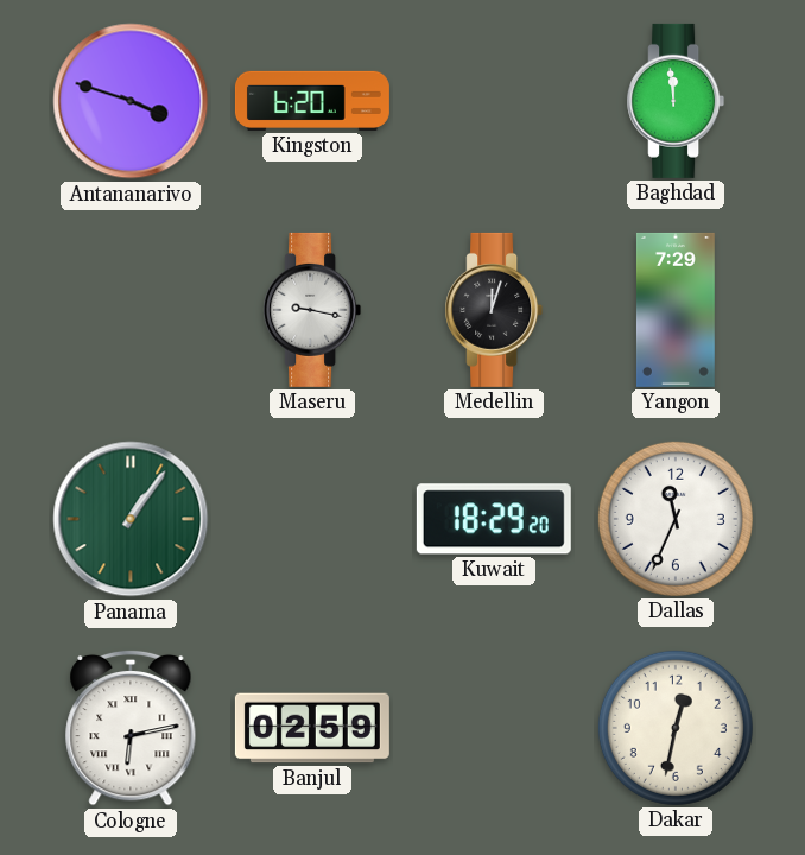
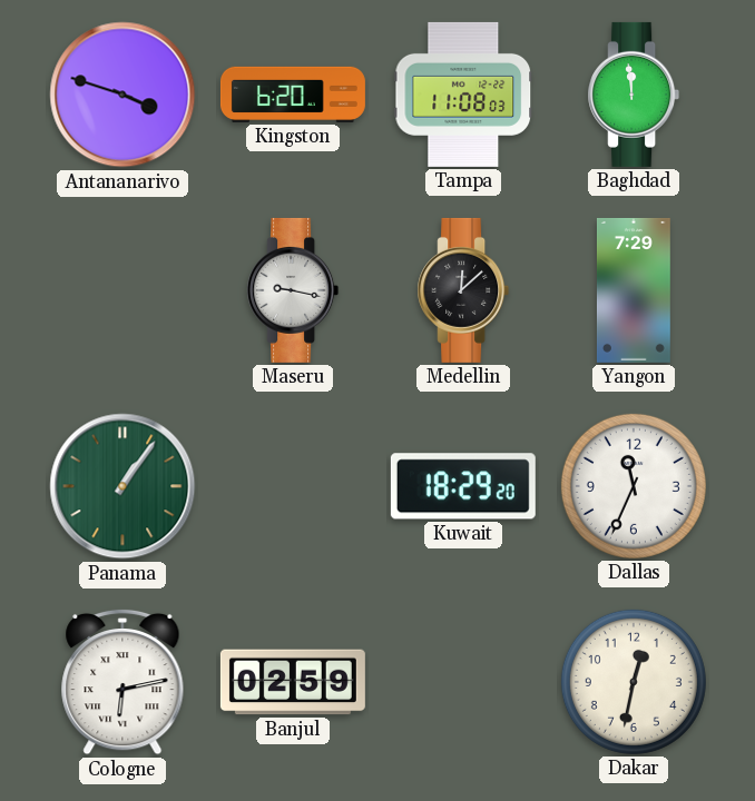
Tampa: none -> 11:08
Medellin: 12:03 -> 12:08
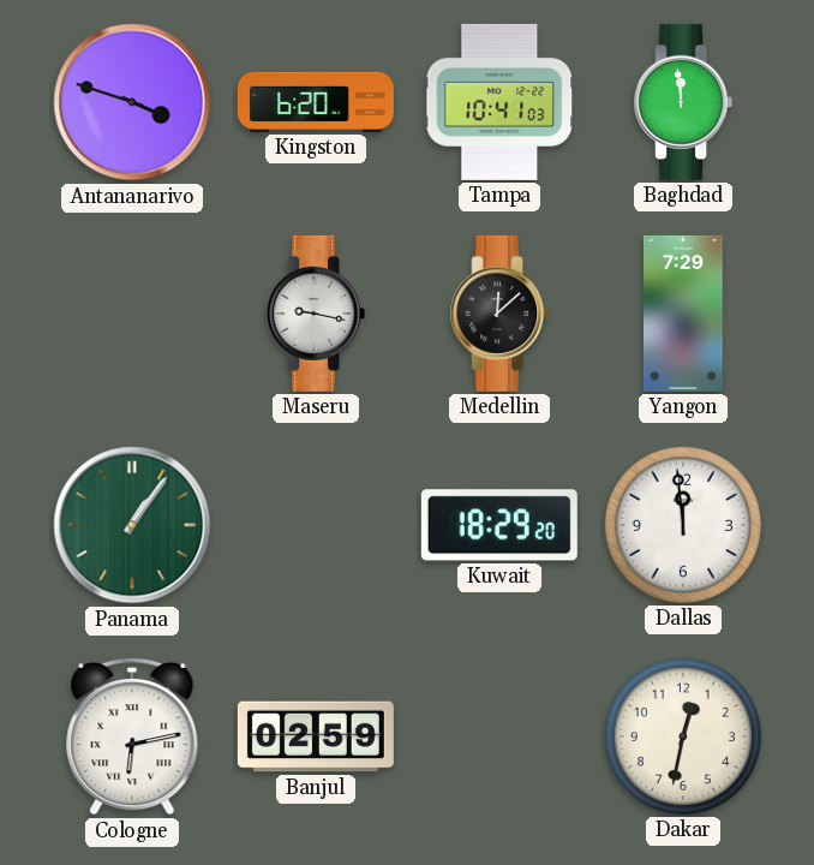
Tampa: 11:08 -> 10:41
Dallas: 11:34 -> 11:59
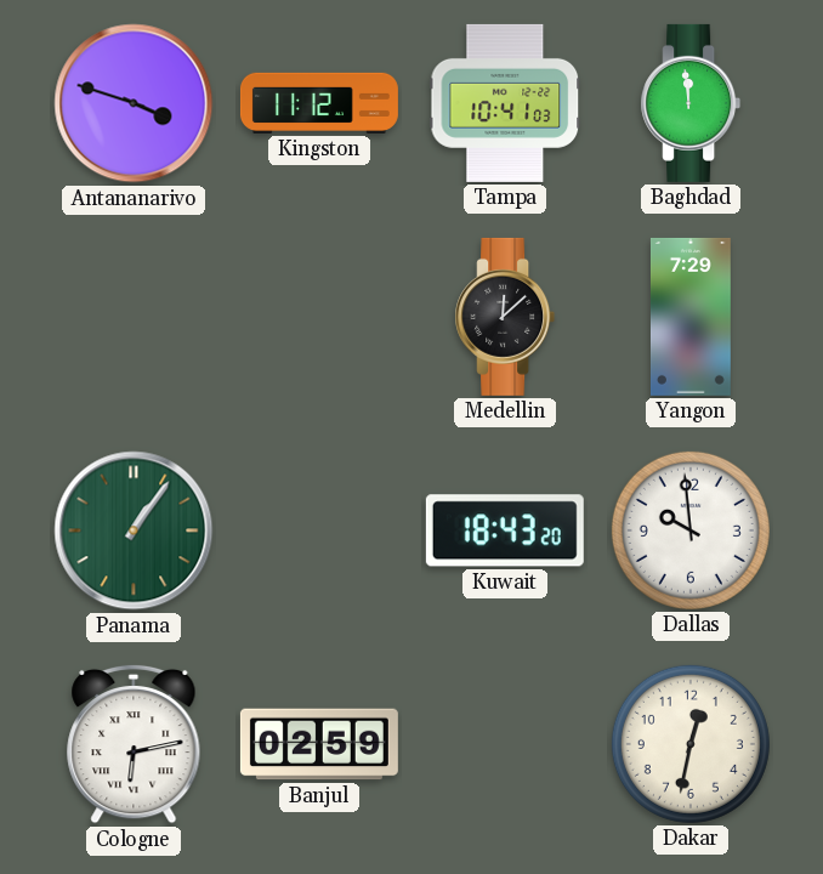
Kingston: 6:20 -> 11:12
Maseru: 9:17 -> none
Kuwait: 18:29 -> 18:43
Dallas: 11:59 -> 9:59
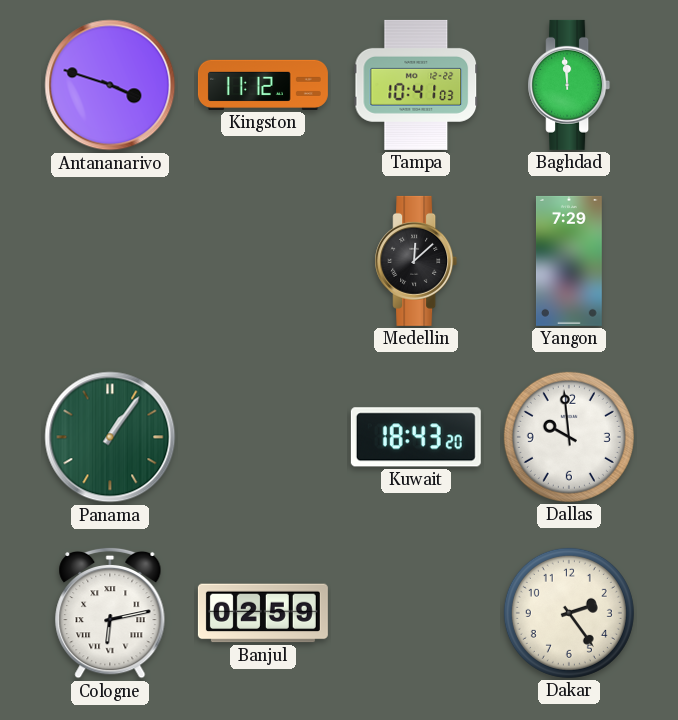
Dakar: 12:32 -> 2:24
